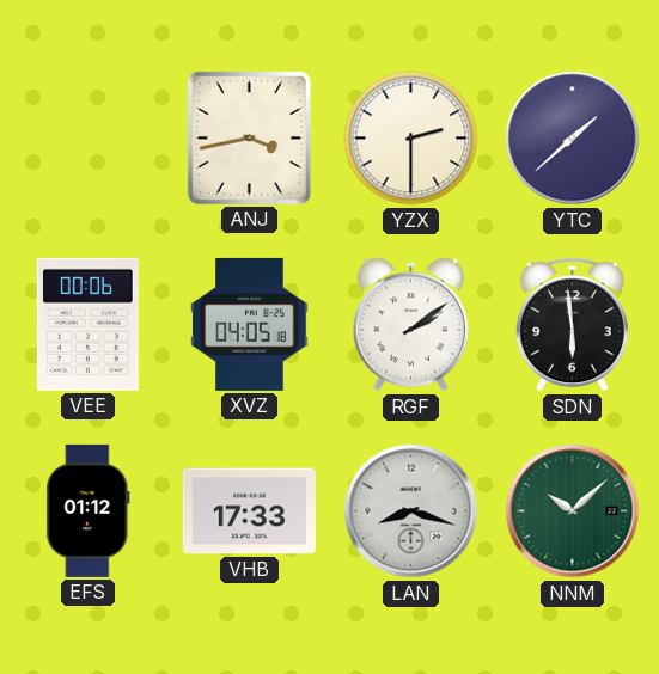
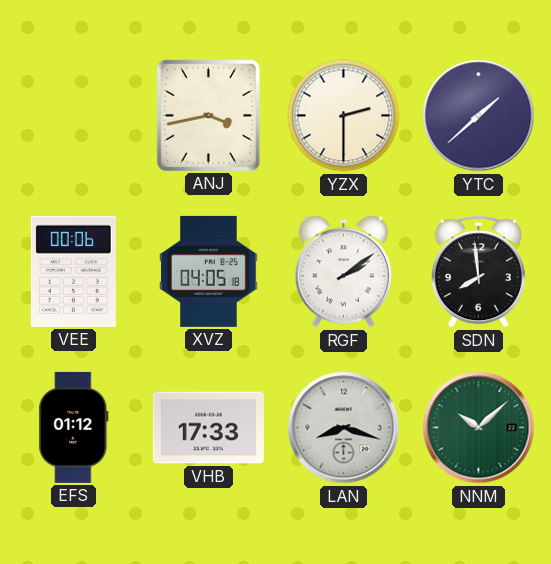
SDN: 5:59 -> 7:59
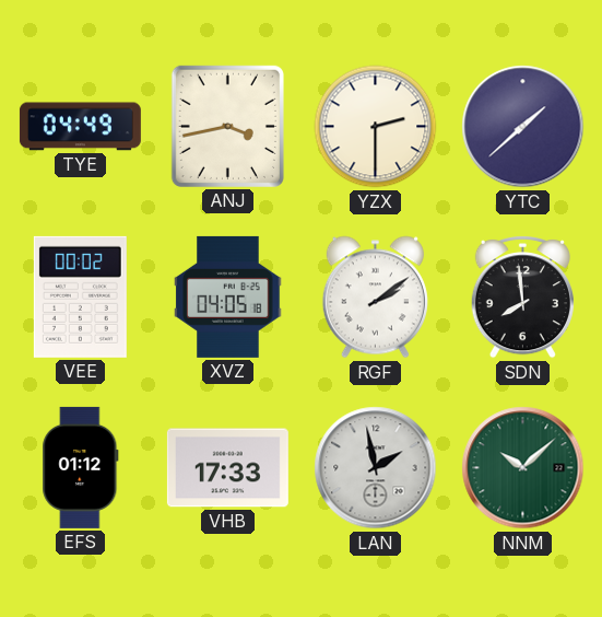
TYE: none -> 04:49
VEE: 00:06 -> 00:02
LAN: 8:18 -> 1:58
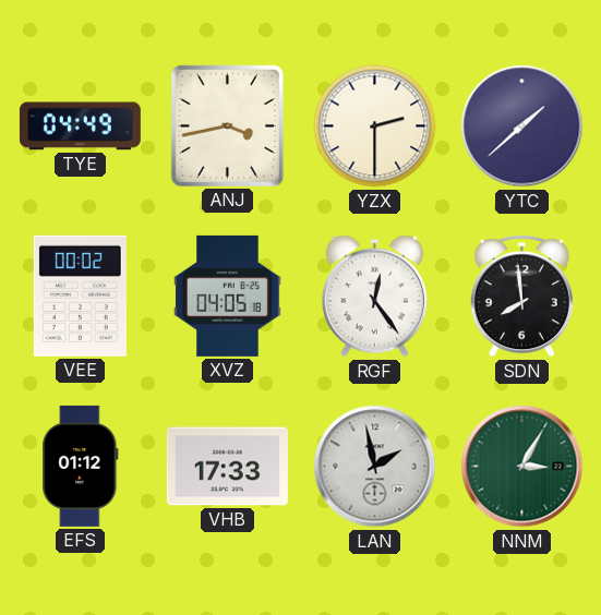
RGF: 2:09 -> 12:24
NNM: 10:08 -> 3:05
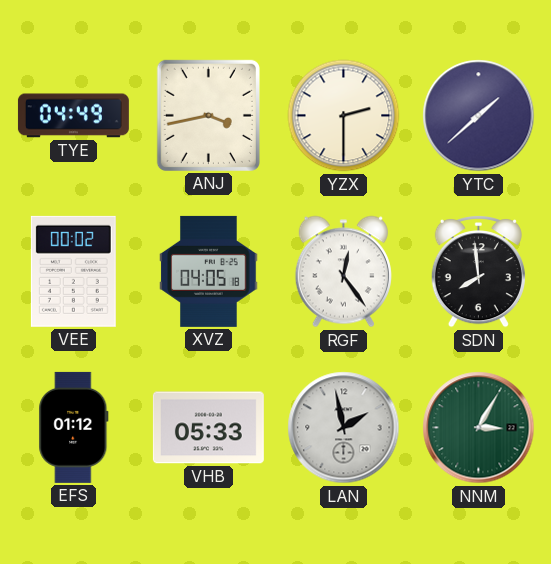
VHB: 17:33 -> 05:33
